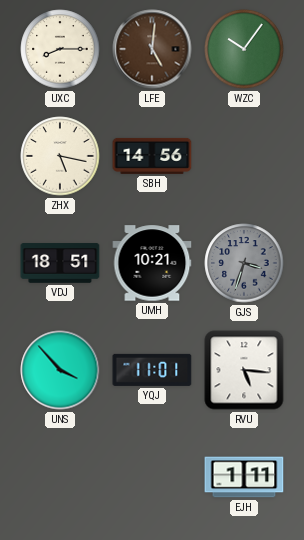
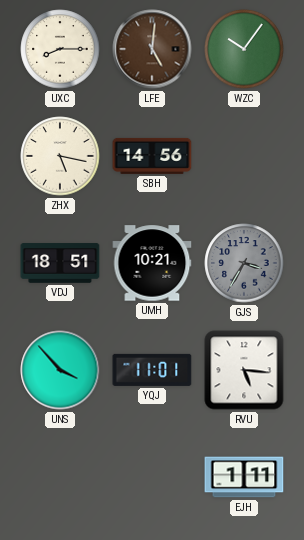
GJS: 3:33 -> 3:35
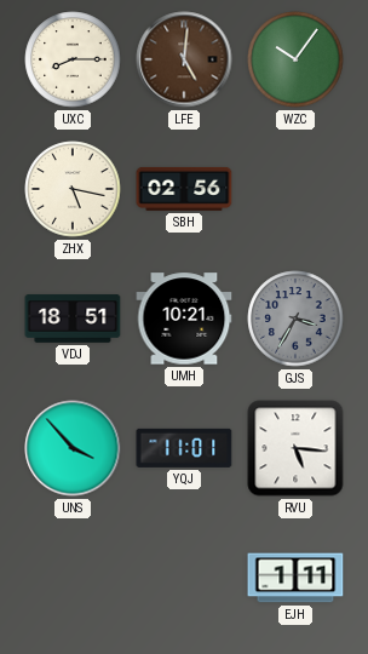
SBH: 14:56 -> 02:56
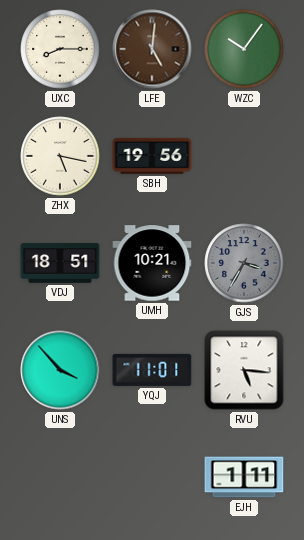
SBH: 02:56 -> 19:56
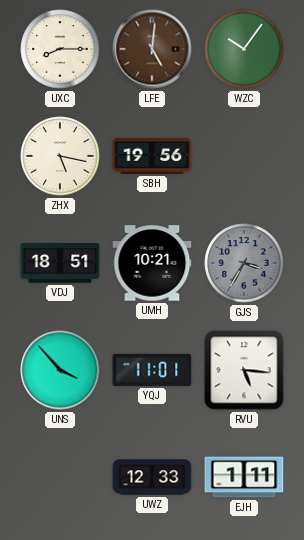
UWZ: none -> 12:33
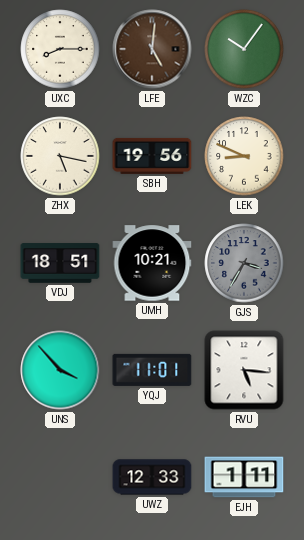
LEK: none -> 8:49
